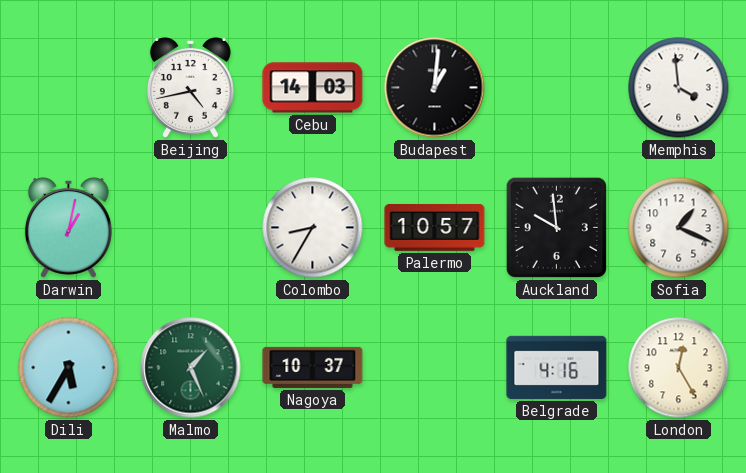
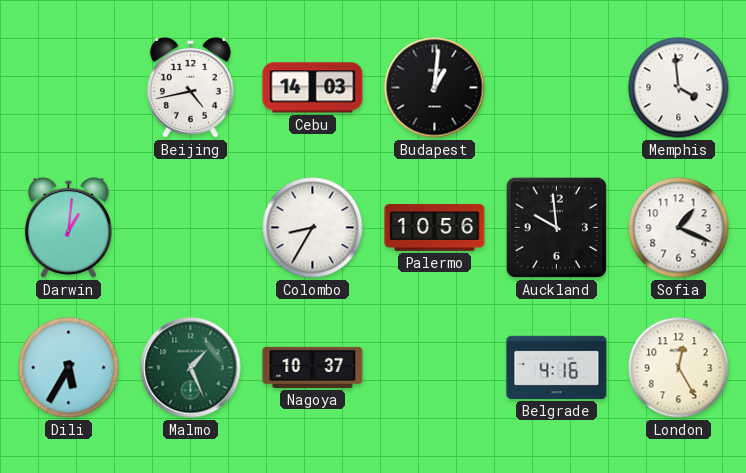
Darwin: 1:02 -> 1:01
Palermo: 10:57 -> 10:56
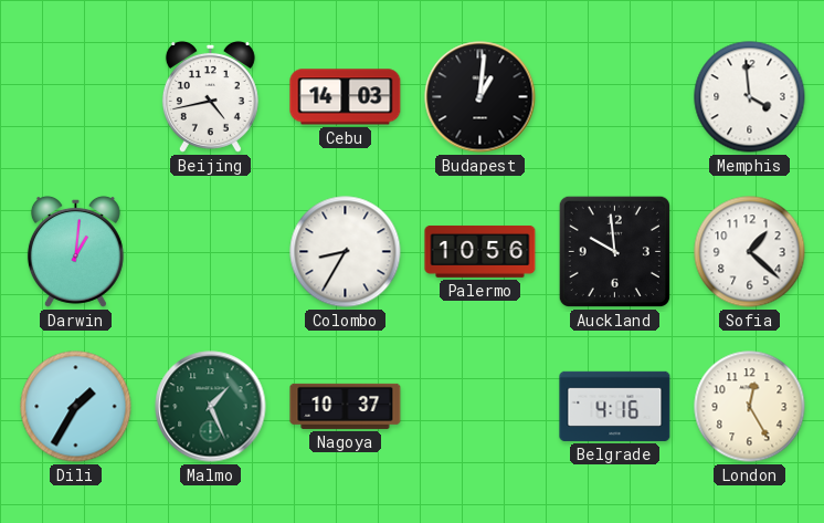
Sofia: 1:19 -> 1:22
Dili: 5:35 -> 1:35
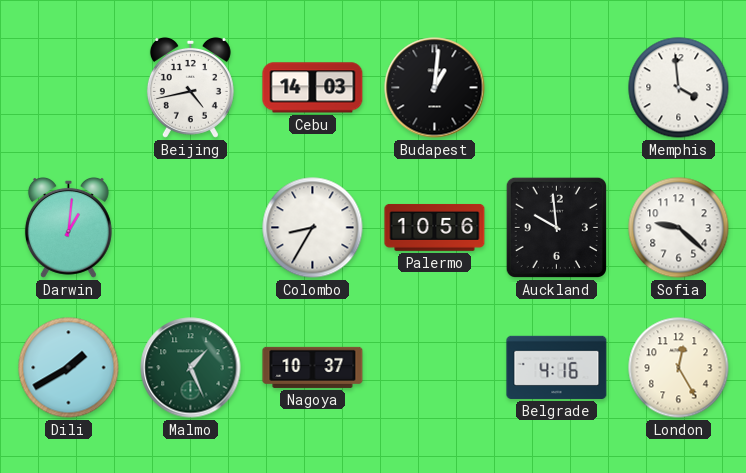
Sofia: 1:22 -> 9:22
Dili: 1:35 -> 1:40
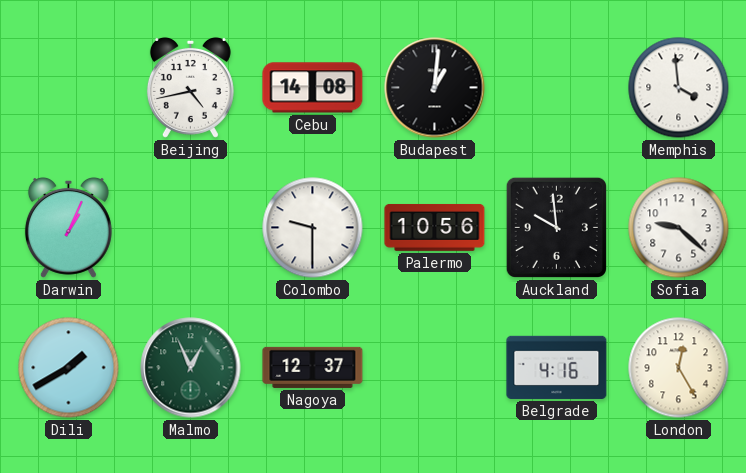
Cebu: 14:03 -> 14:08
Darwin: 1:01 -> 1:04
Colombo: 8:35 -> 9:30
Malmo: 1:26 -> 12:56
Nagoya: 10:37 -> 12:37
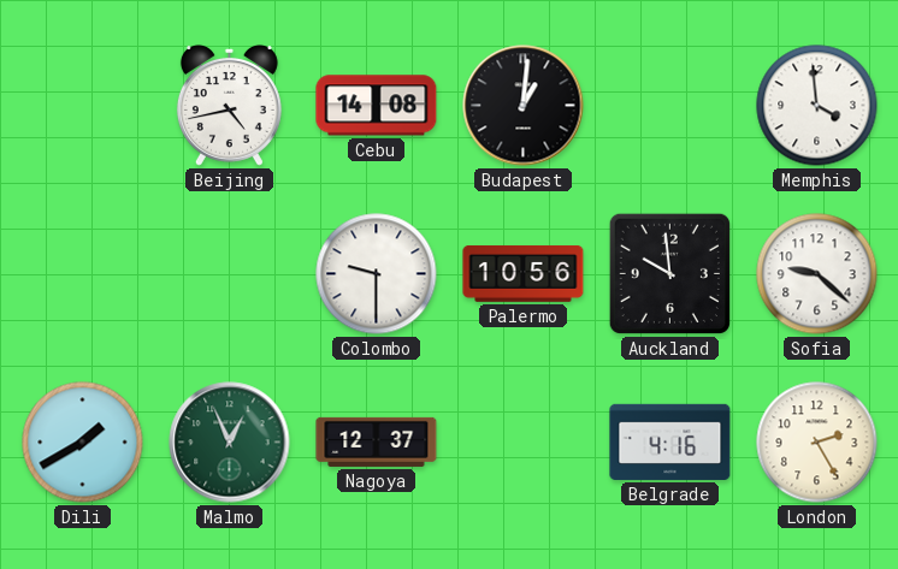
Darwin: 1:04 -> none
London: 12:25 -> 2:25
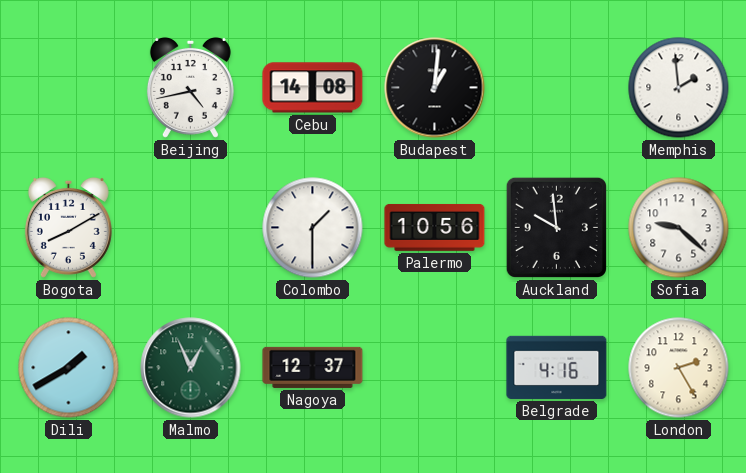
Memphis: 3:59 -> 1:59
Bogota: none -> 8:10
Colombo: 9:30 -> 1:30
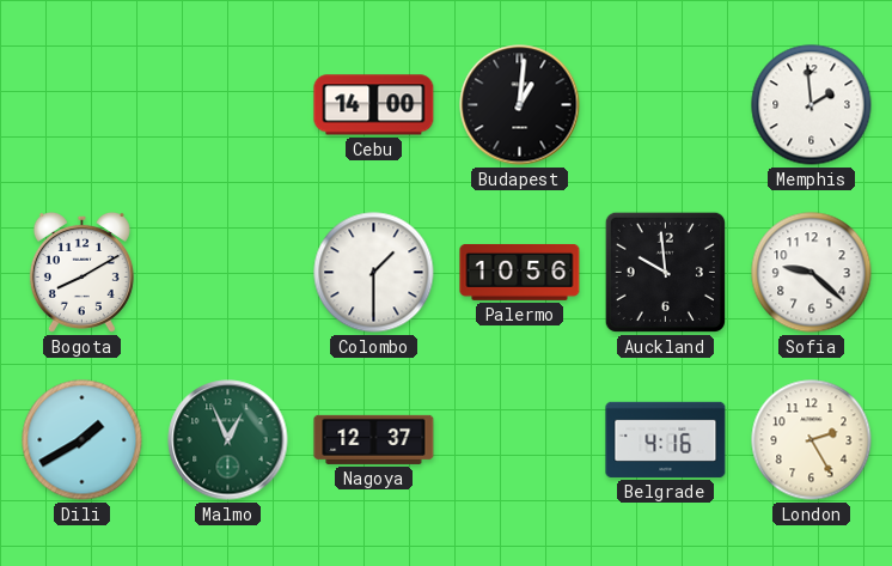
Beijing: 4:43 -> none
Cebu: 14:08 -> 14:00
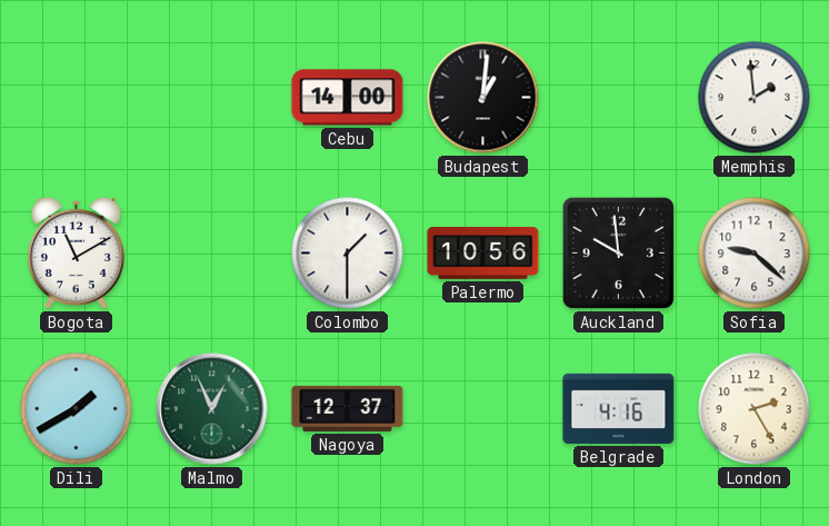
Bogota: 8:10 -> 11:10
